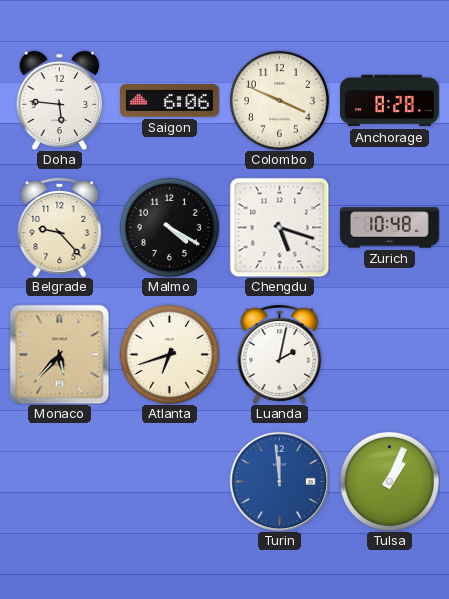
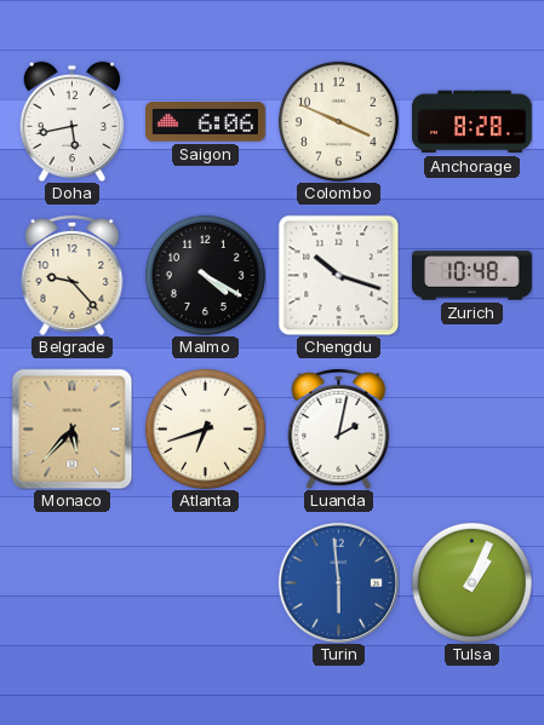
Doha: 5:46 -> 5:43
Chengdu: 5:18 -> 10:18
Turin: 11:59 -> 5:59
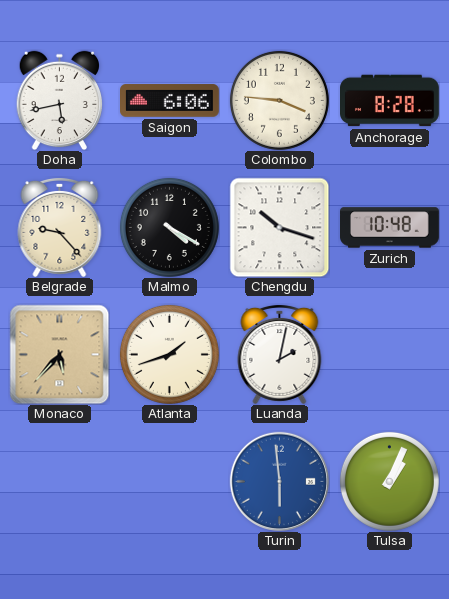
Colombo: 3:49 -> 3:46
Atlanta: 6:42 -> 1:42
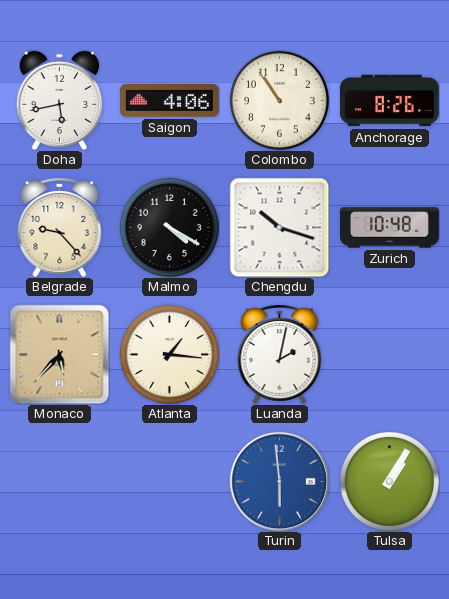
Saigon: 6:06 -> 4:06
Colombo: 3:46 -> 10:54
Anchorage: 8:28 -> 8:26
Atlanta: 1:42 -> 1:16
Tulsa: 1:04 -> 1:05
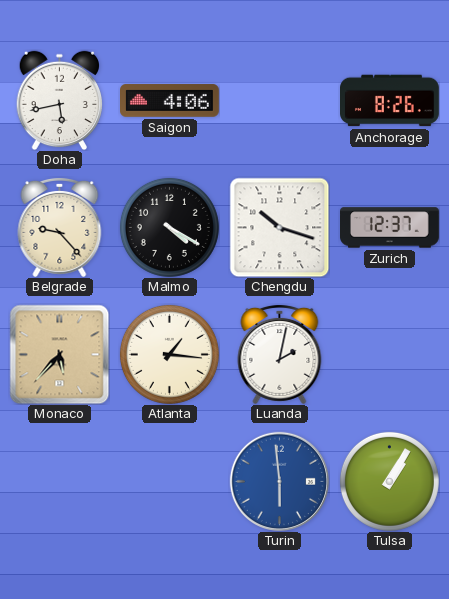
Colombo: 10:54 -> none
Zurich: 10:48 -> 12:37
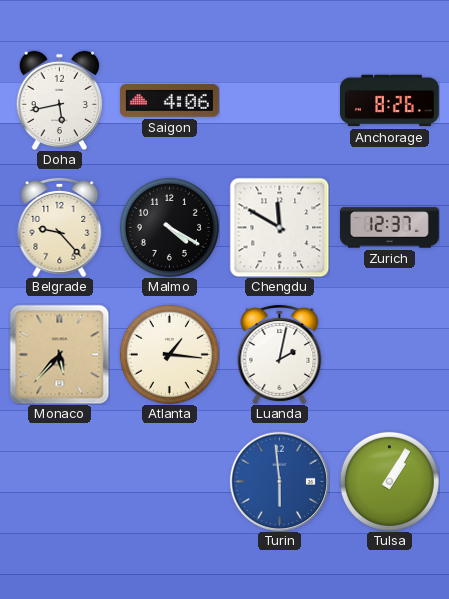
Chengdu: 10:18 -> 11:50
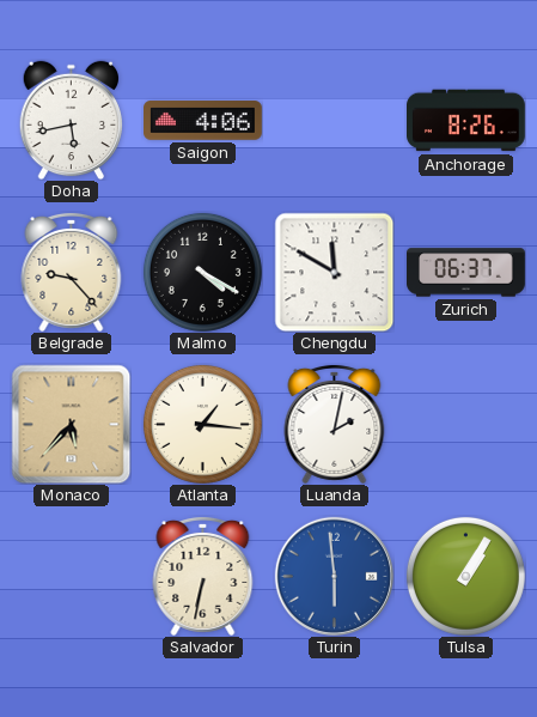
Zurich: 12:37 -> 06:37
Salvador: none -> 6:32
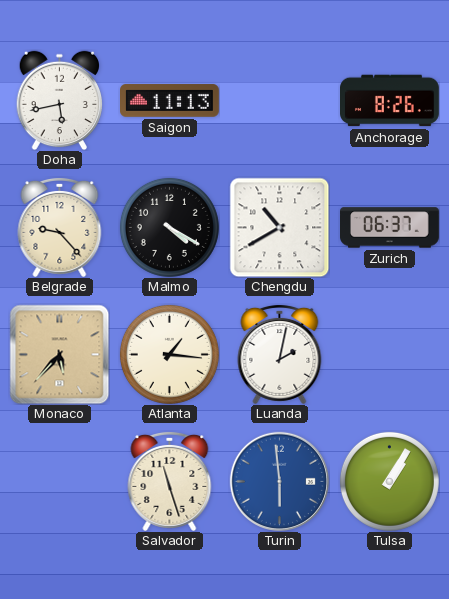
Saigon: 4:06 -> 11:13
Chengdu: 11:50 -> 10:40
Salvador: 6:32 -> 11:27
